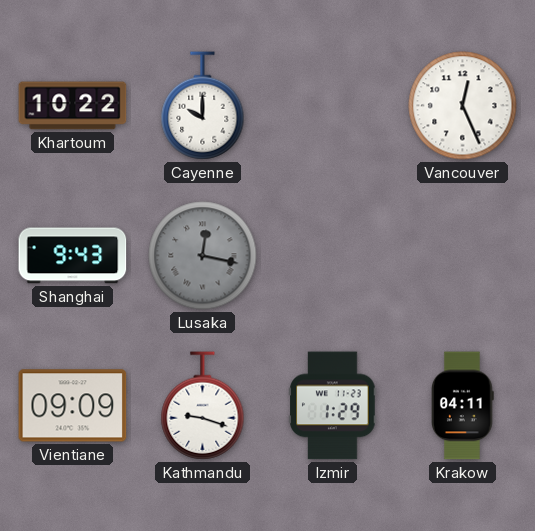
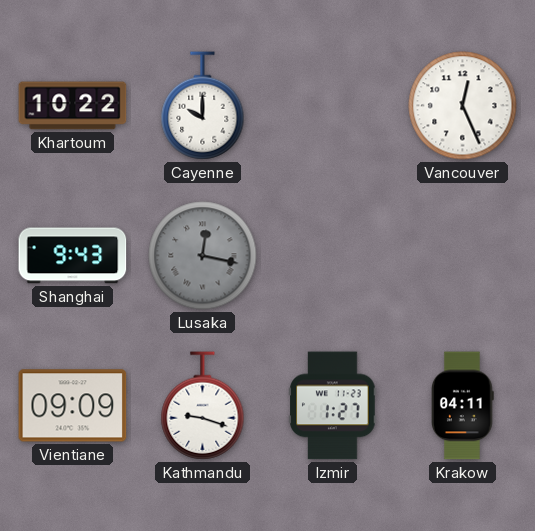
Izmir: 1:29 -> 1:27
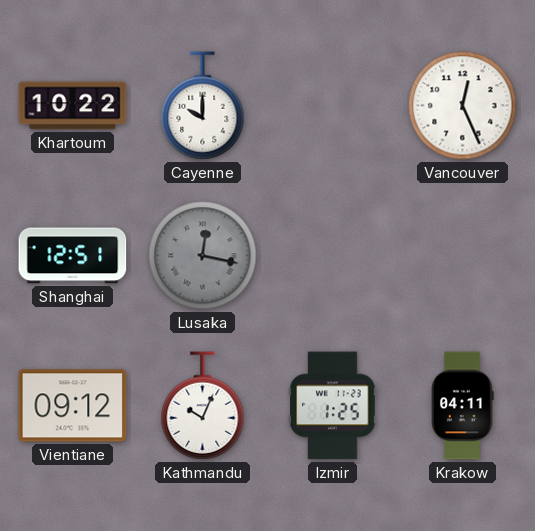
Shanghai: 9:43 -> 12:51
Vientiane: 09:09 -> 09:12
Kathmandu: 9:18 -> 10:04
Izmir: 1:27 -> 1:25
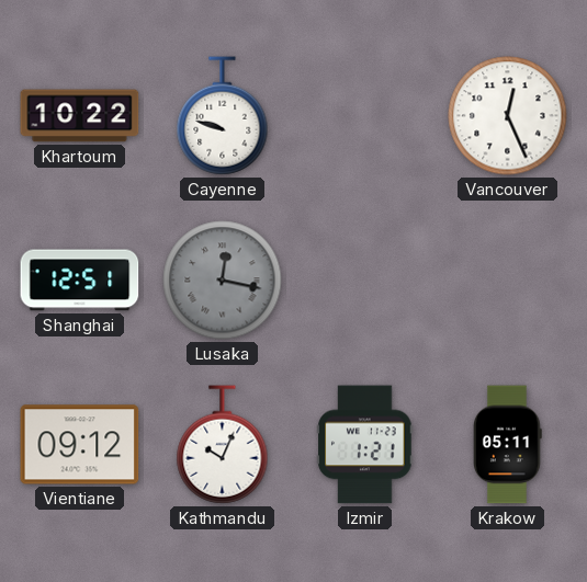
Cayenne: 10:00 -> 9:48
Izmir: 1:25 -> 1:21
Krakow: 04:11 -> 05:11
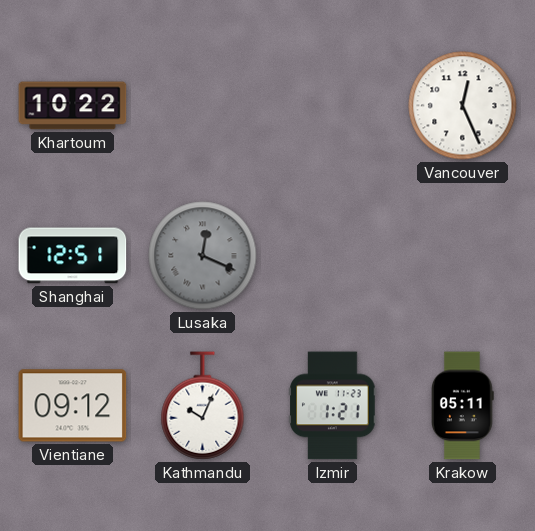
Cayenne: 9:48 -> none
Lusaka: 12:17 -> 12:19
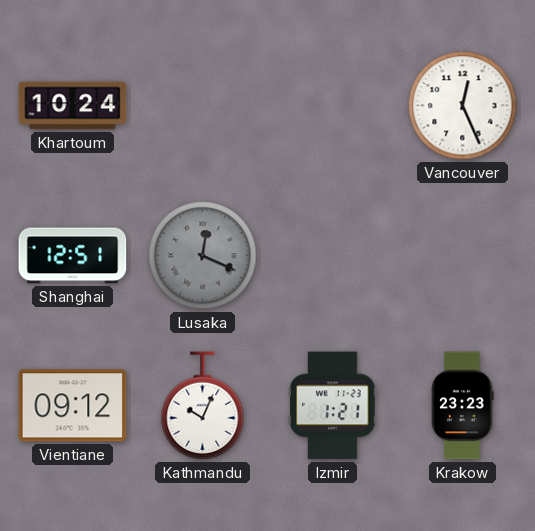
Khartoum: 10:22 -> 10:24
Krakow: 05:11 -> 23:23
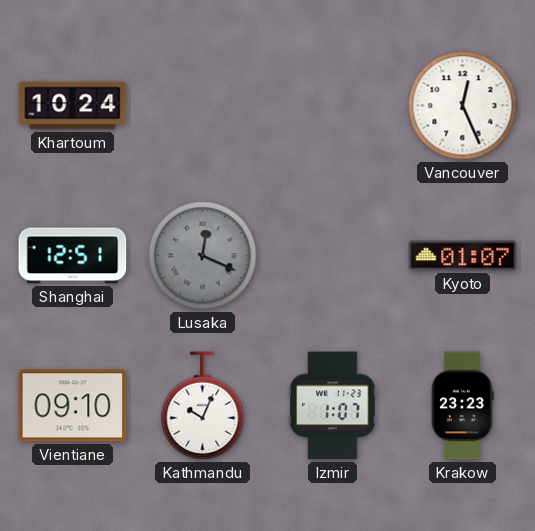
Kyoto: none -> 01:07
Vientiane: 09:12 -> 09:10
Izmir: 1:21 -> 1:07
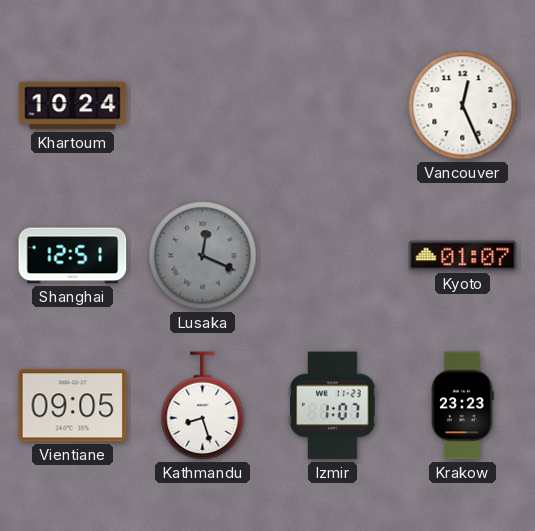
Vientiane: 09:10 -> 09:05
Kathmandu: 10:04 -> 8:27
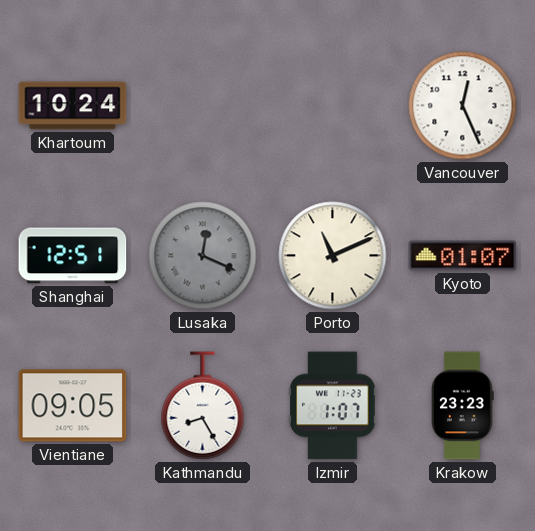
Porto: none -> 11:11
Kathmandu: 8:27 -> 8:25
